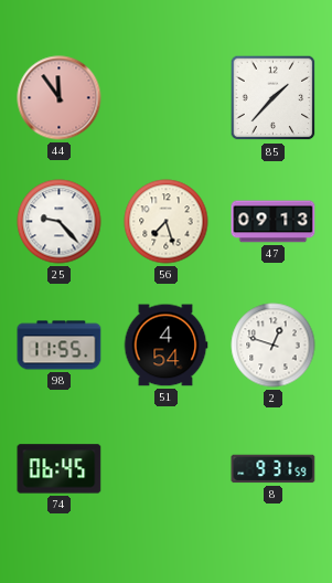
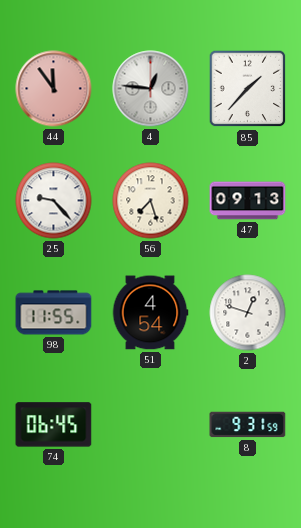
4: none -> 12:46
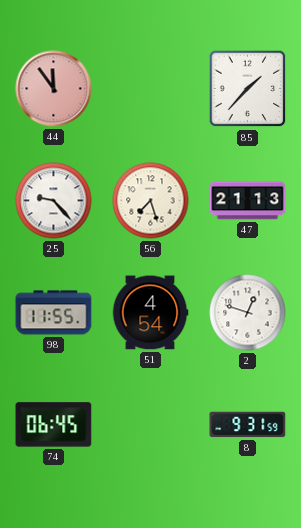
4: 12:46 -> none
47: 09:13 -> 21:13
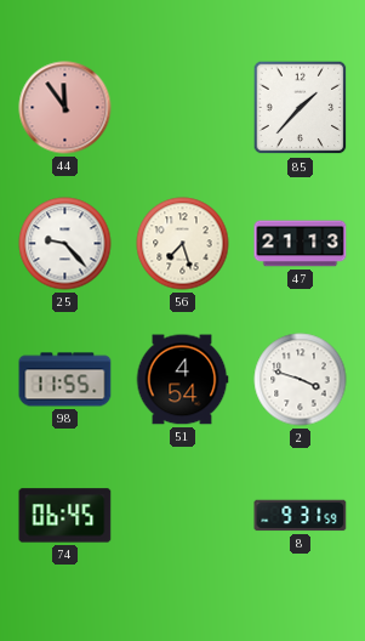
2: 12:48 -> 3:48
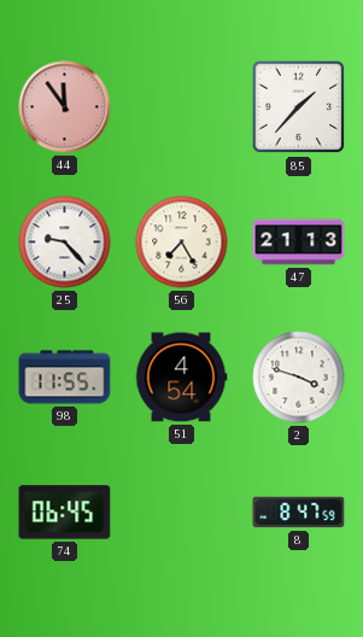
56: 7:27 -> 7:25
8: 9:31 -> 8:47
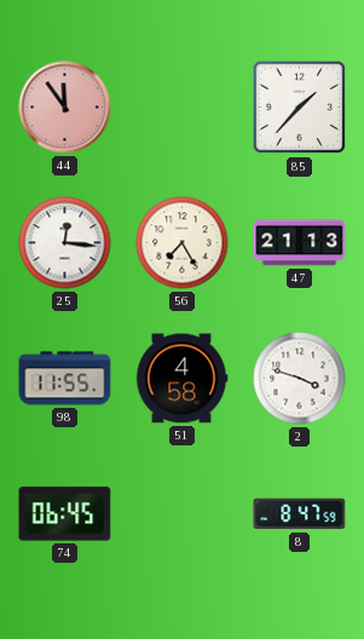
25: 9:23 -> 12:16
51: 4:54 -> 4:58
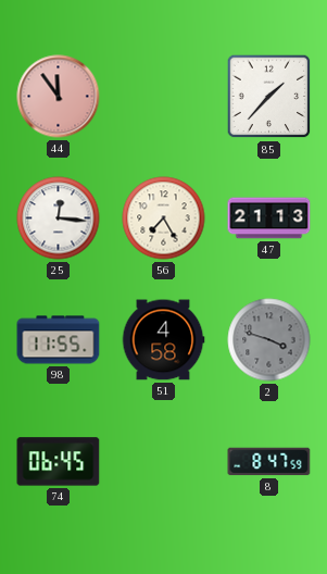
2 dial: white -> grey
